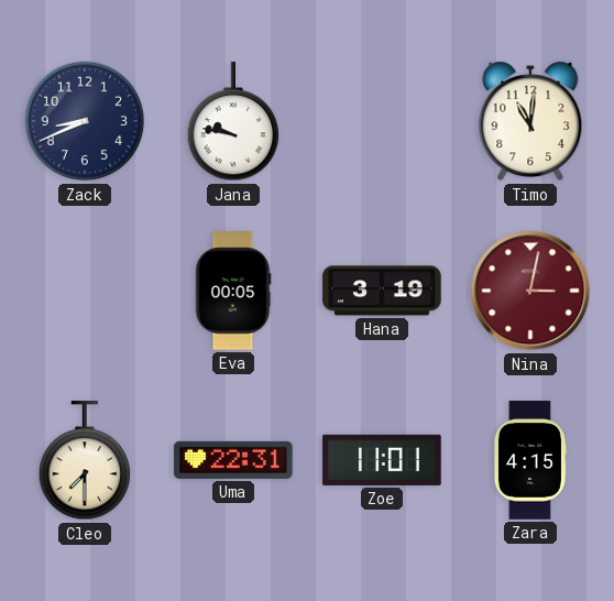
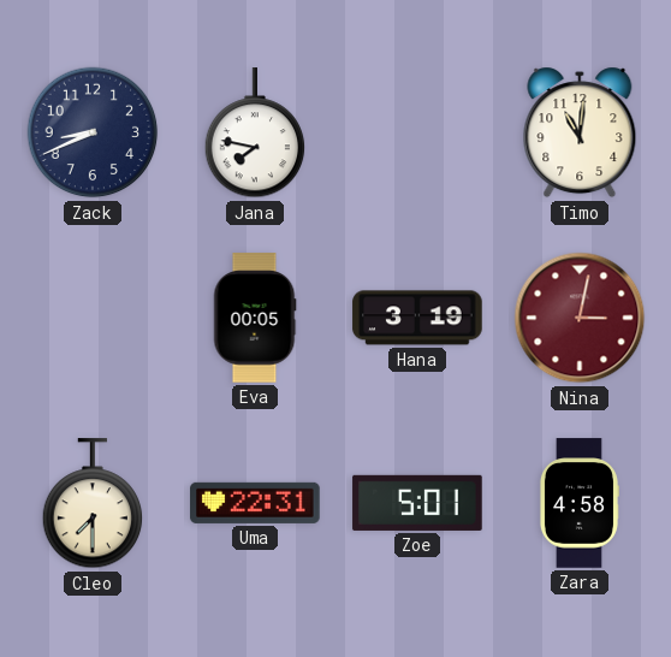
Jana: 9:47 -> 7:47
Zoe: 11:01 -> 5:01
Zara: 4:15 -> 4:58
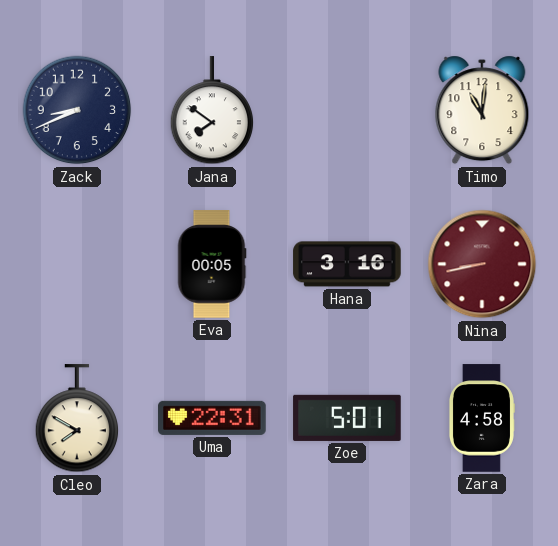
Jana: 7:47 -> 7:51
Hana: 3:19 -> 3:16
Nina: 3:02 -> 8:43
Cleo: 7:30 -> 7:50
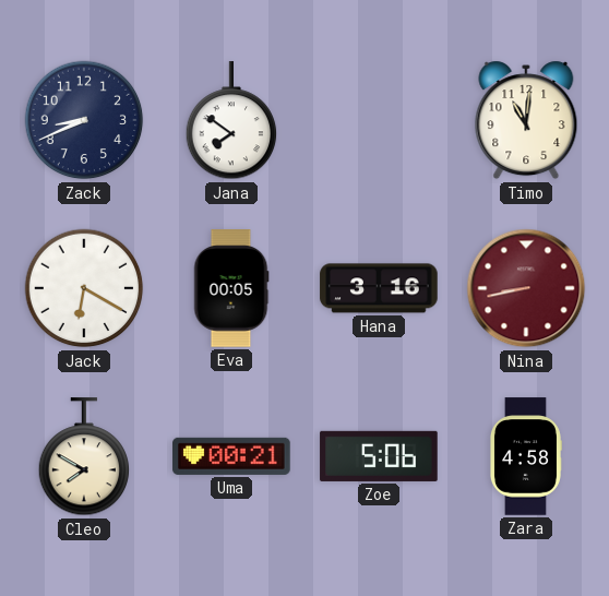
Jack: none -> 6:20
Uma: 22:31 -> 00:21
Zoe: 5:01 -> 5:06
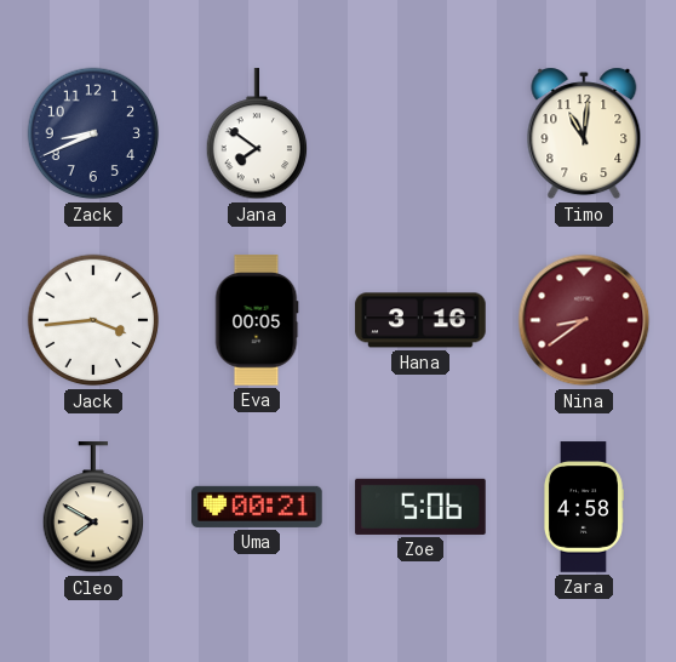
Jack: 6:20 -> 3:44
Nina: 8:43 -> 8:39
